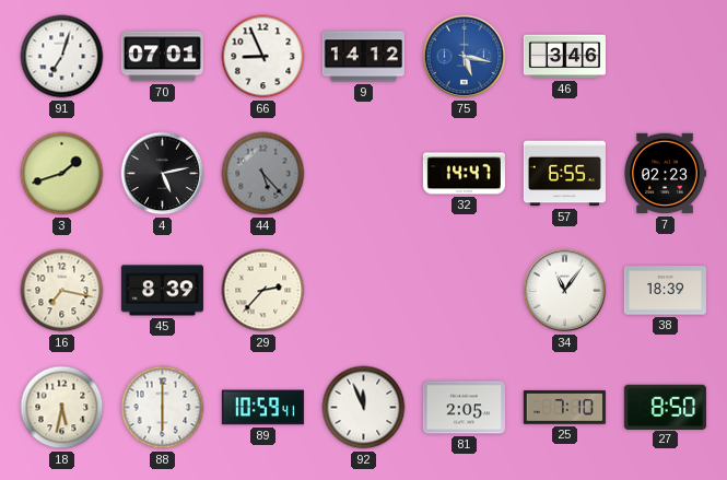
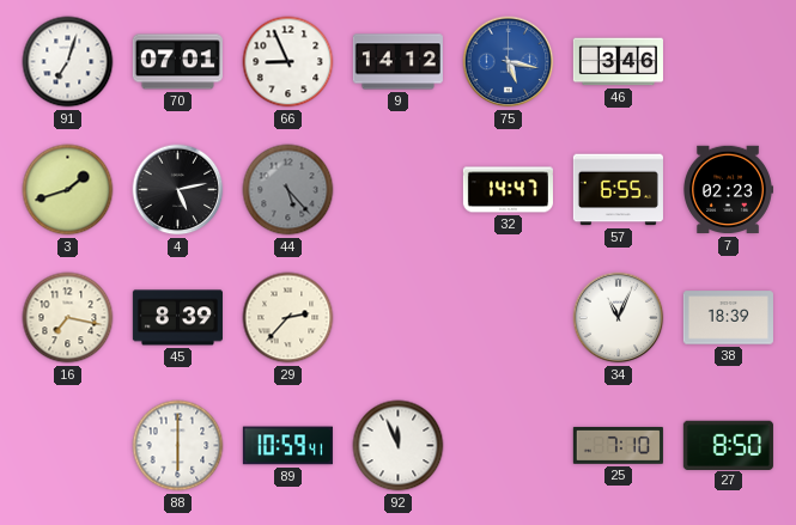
34: 11:06 -> 11:04
18: 5:32 -> none
81: 2:05 -> none
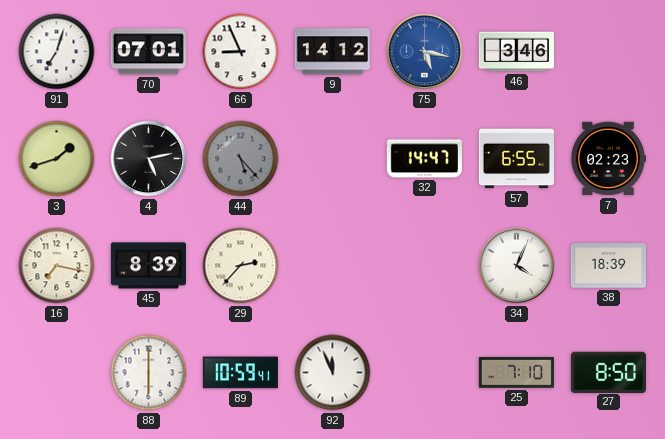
34: 11:04 -> 4:04
